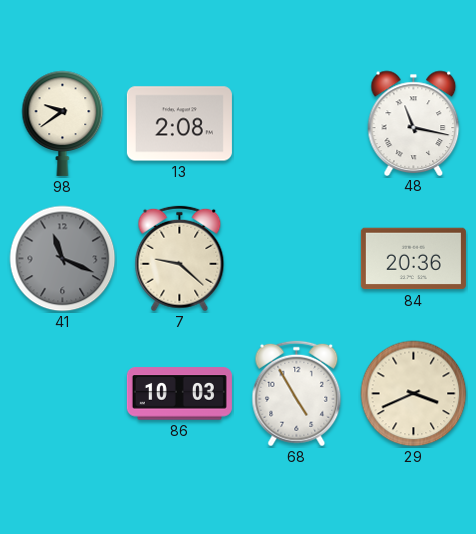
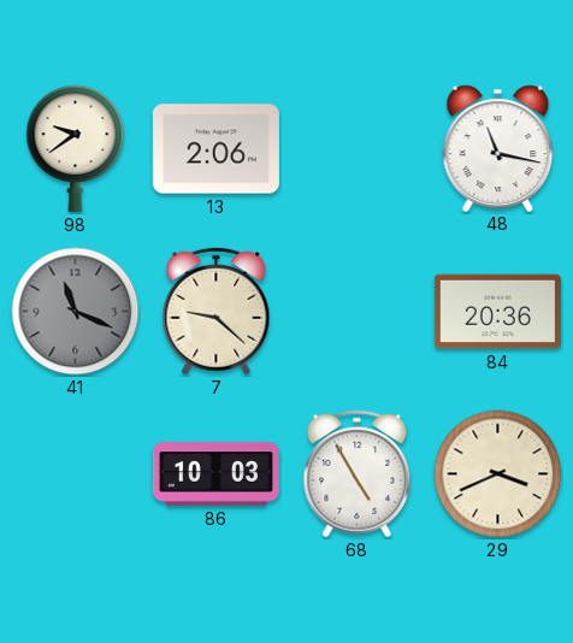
13: 2:08 -> 2:06
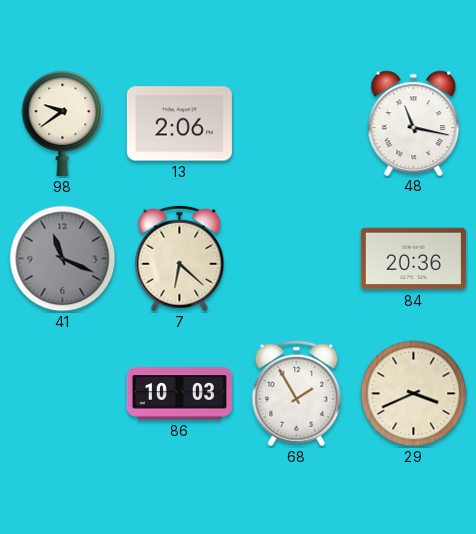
7: 9:22 -> 6:22
68: 4:55 -> 1:55
